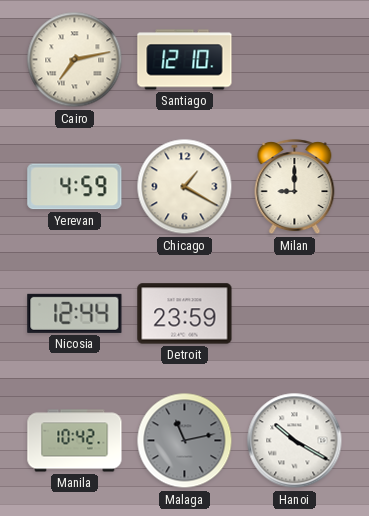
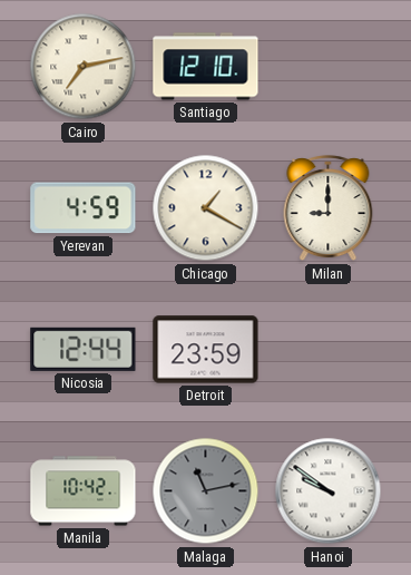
Hanoi: 10:20 -> 9:51
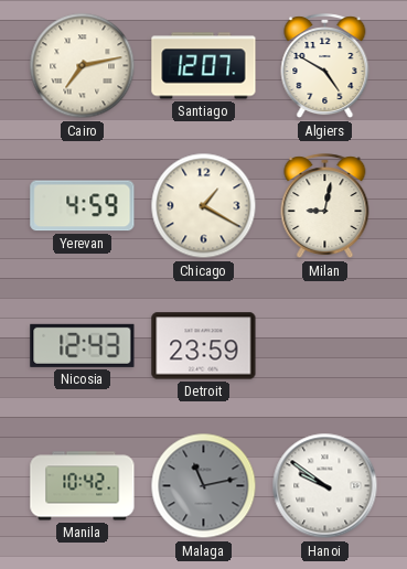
Santiago: 12:10 -> 12:07
Algiers: none -> 4:50
Milan: 9:00 -> 9:02
Nicosia: 12:44 -> 12:43
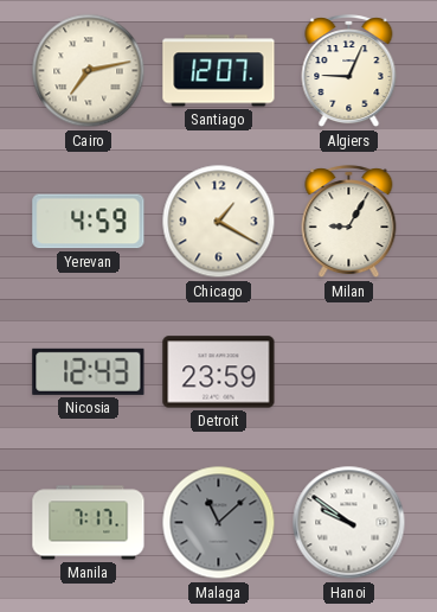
Algiers: 4:50 -> 9:04
Milan: 9:02 -> 9:05
Manila: 10:42 -> 7:17
Malaga: 11:13 -> 11:08
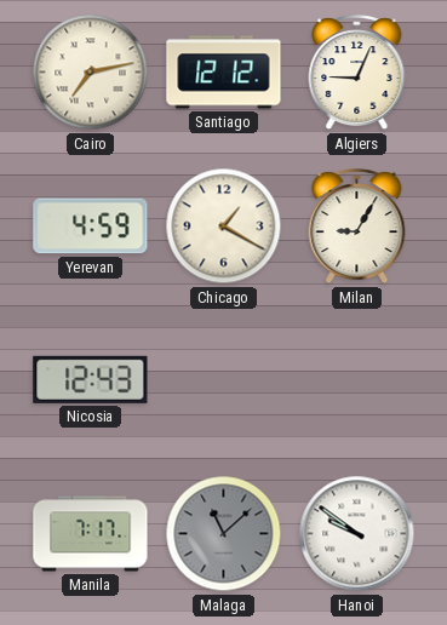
Santiago: 12:07 -> 12:12
Detroit: 23:59 -> none
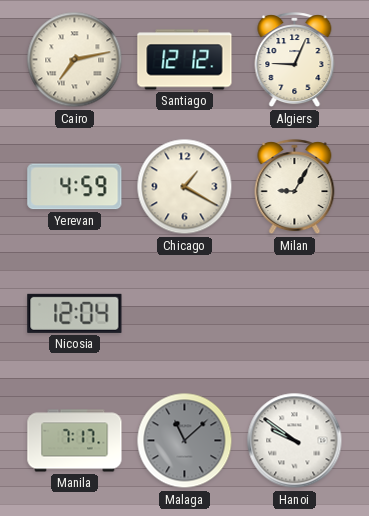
Nicosia: 12:43 -> 12:04
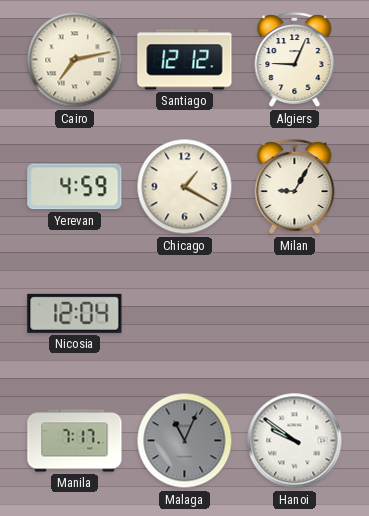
Malaga: 11:08 -> 11:04
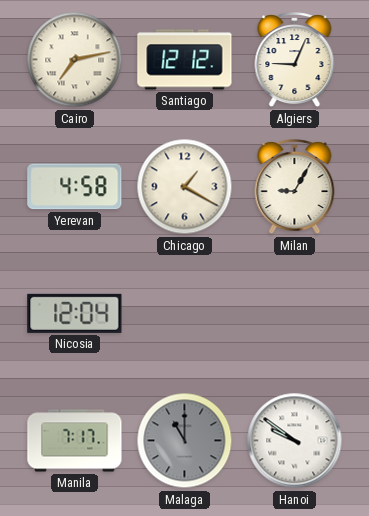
Yerevan: 4:59 -> 4:58
Malaga: 11:04 -> 11:00
